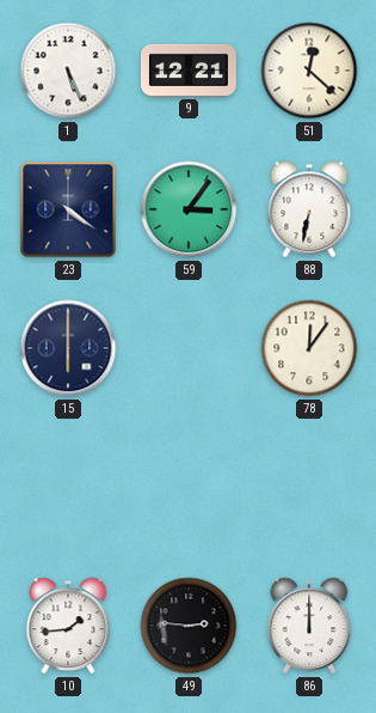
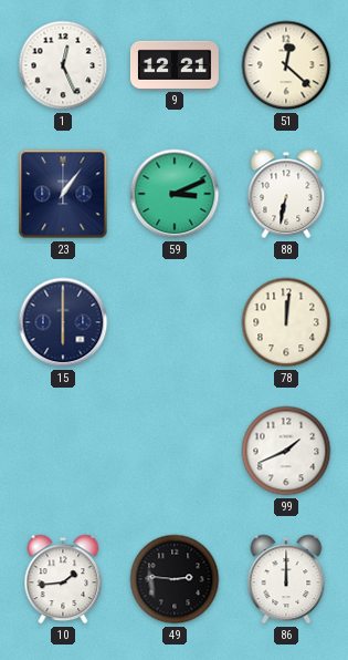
1: 5:26 -> 12:26
23: 4:21 -> 1:06
59: 3:06 -> 3:11
78: 12:06 -> 12:01
99: none -> 1:41
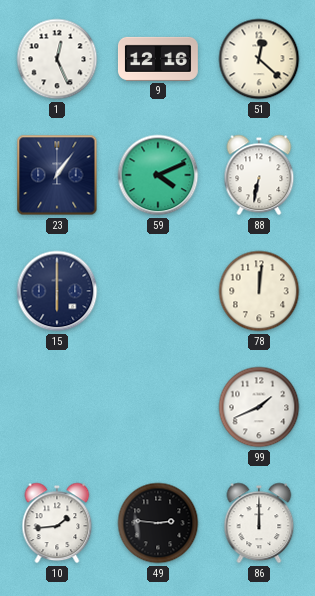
9: 12:21 -> 12:16
59: 3:11 -> 4:11
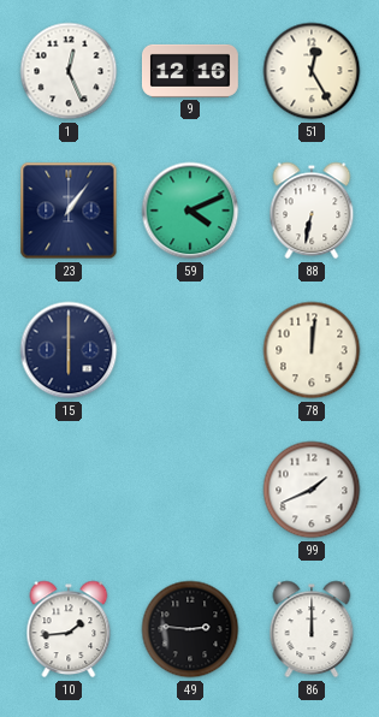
51: 12:22 -> 12:25
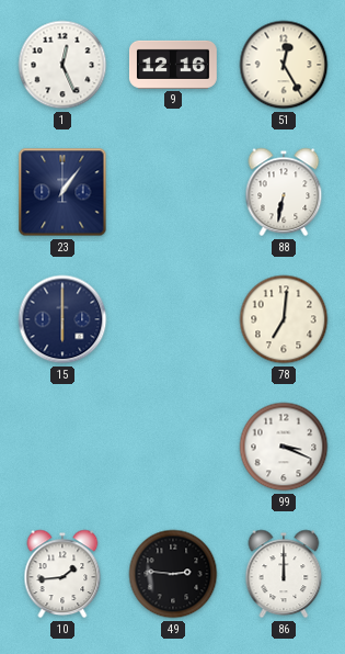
59: 4:11 -> none
78: 12:01 -> 7:01
99: 1:41 -> 3:19
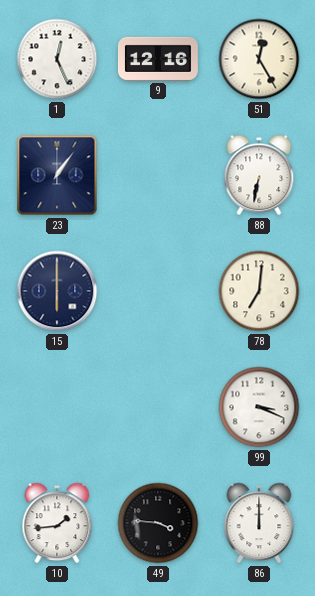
49: 2:46 -> 3:46
